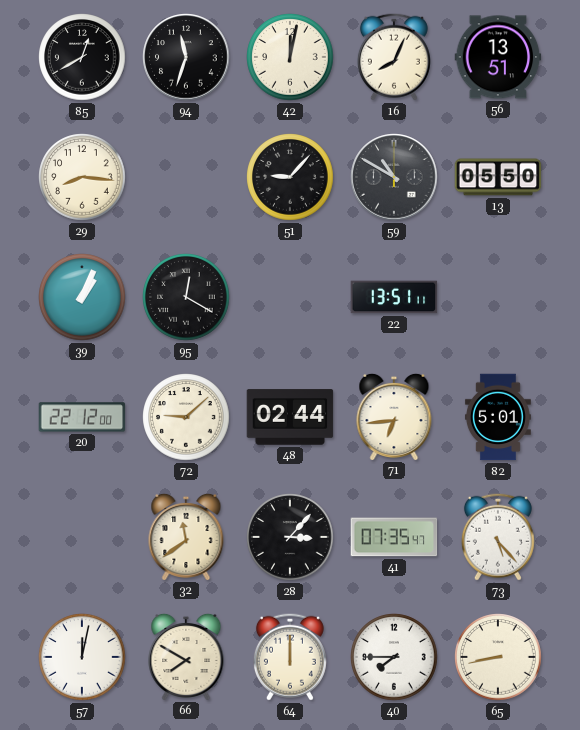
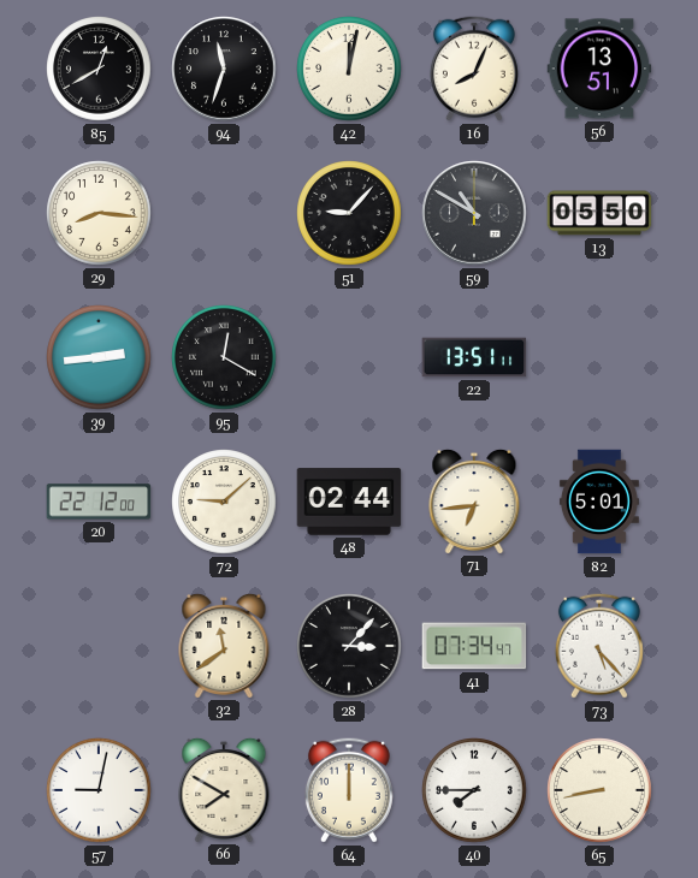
39: 1:04 -> 2:44
41: 07:35 -> 07:34
57: 12:02 -> 9:02
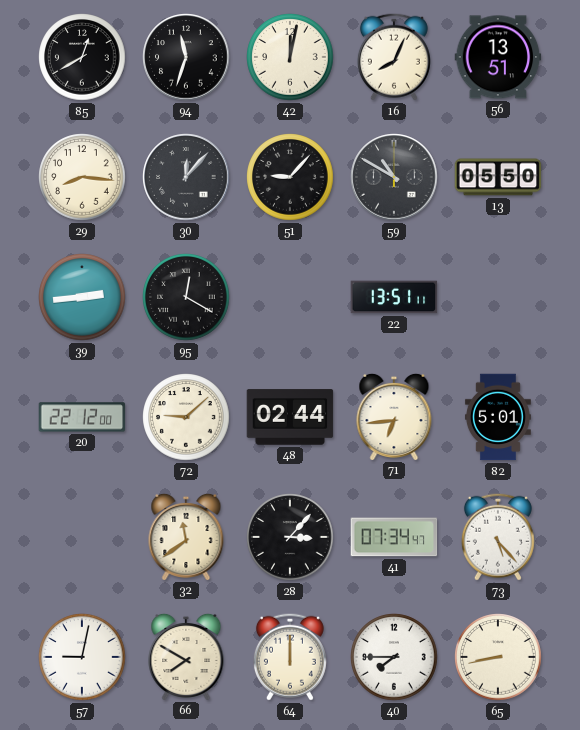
30: none -> 12:07
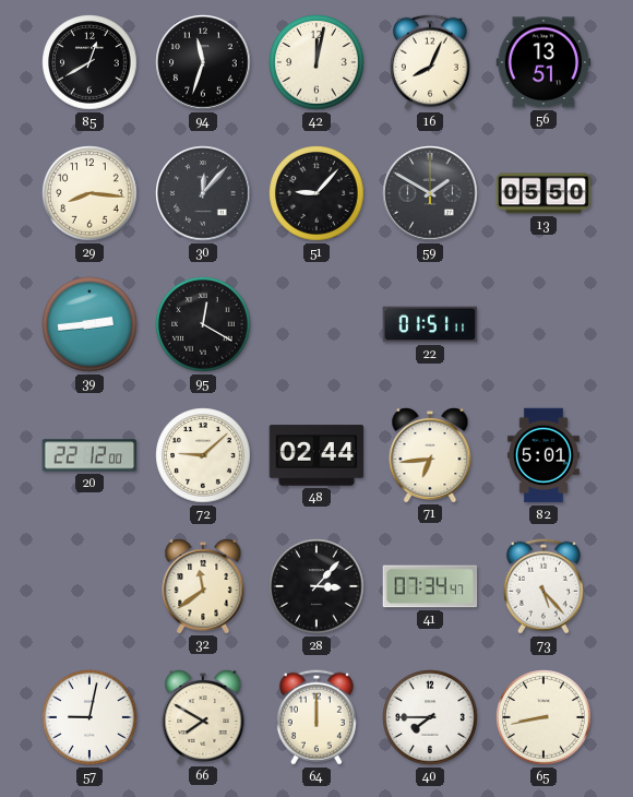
59: 10:50 -> 1:50
22: 13:51 -> 01:51
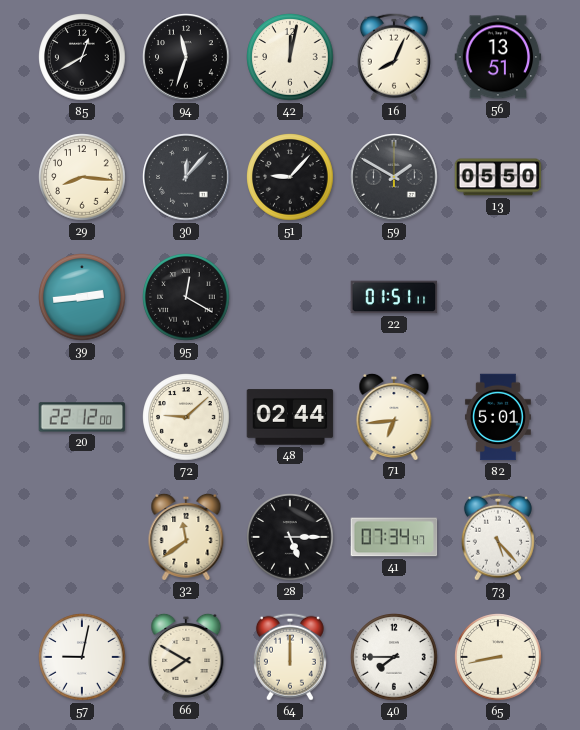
28: 3:07 -> 5:15
